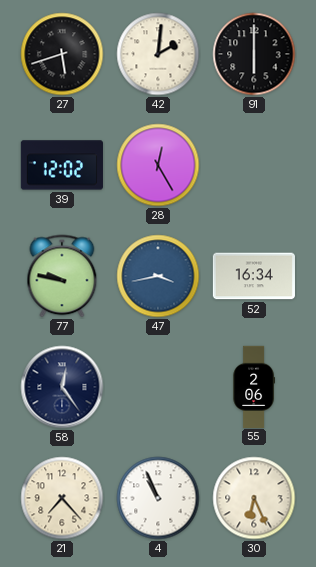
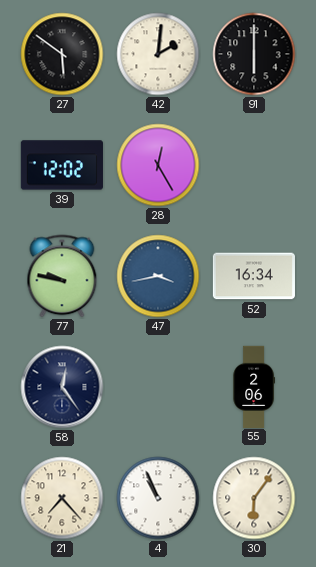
27: 5:42 -> 5:51
30: 6:26 -> 6:06
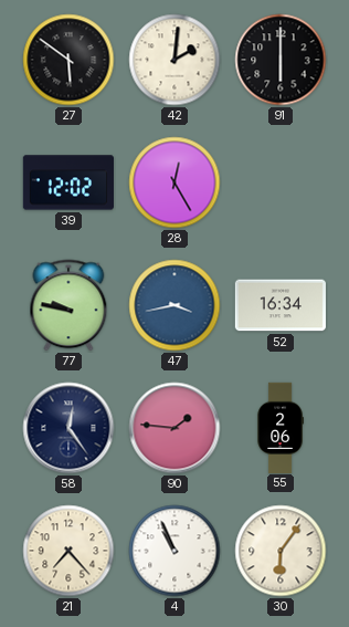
90: none -> 1:46
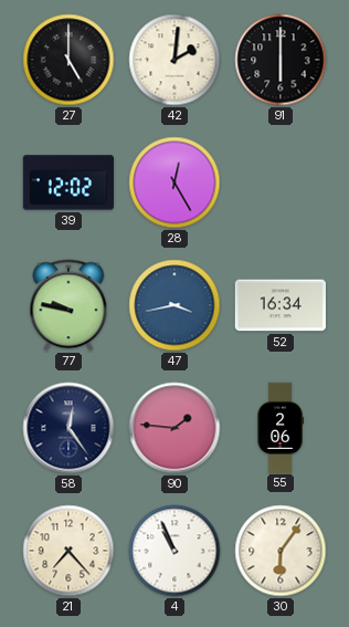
27: 5:51 -> 5:00
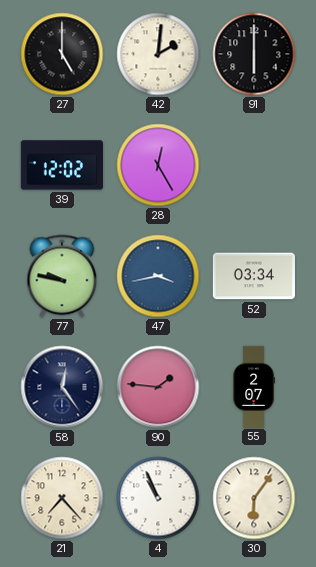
52: 16:34 -> 03:34
55: 2:06 -> 2:07
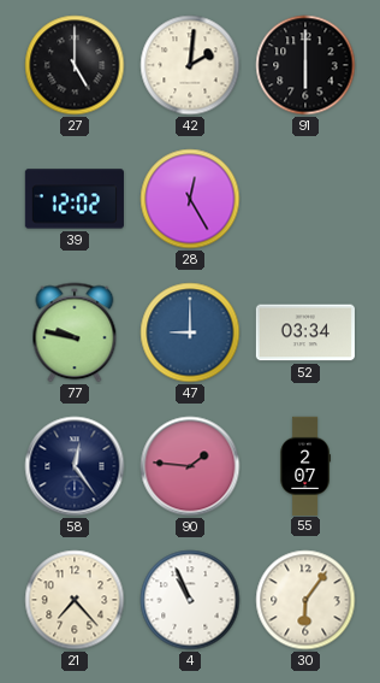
47: 3:43 -> 9:00
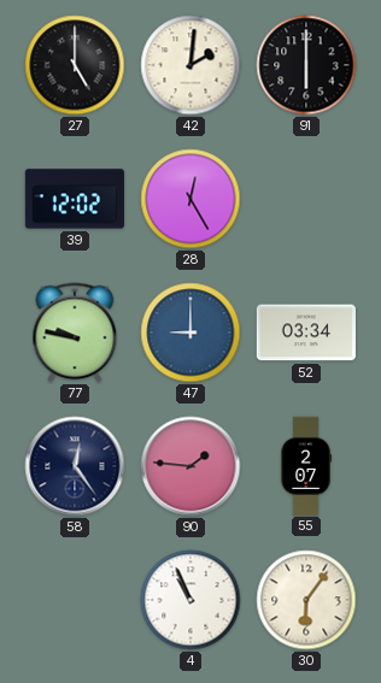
21: 7:23 -> none
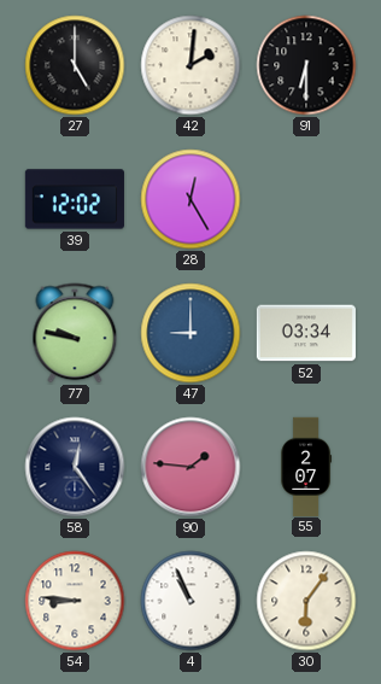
91: 6:00 -> 6:30
54: none -> 8:46
